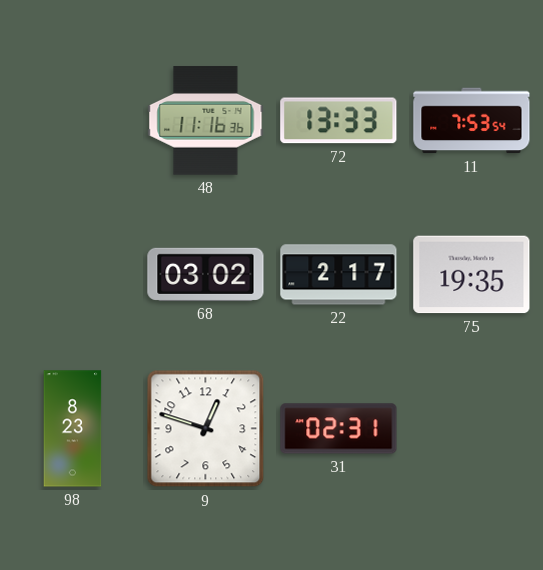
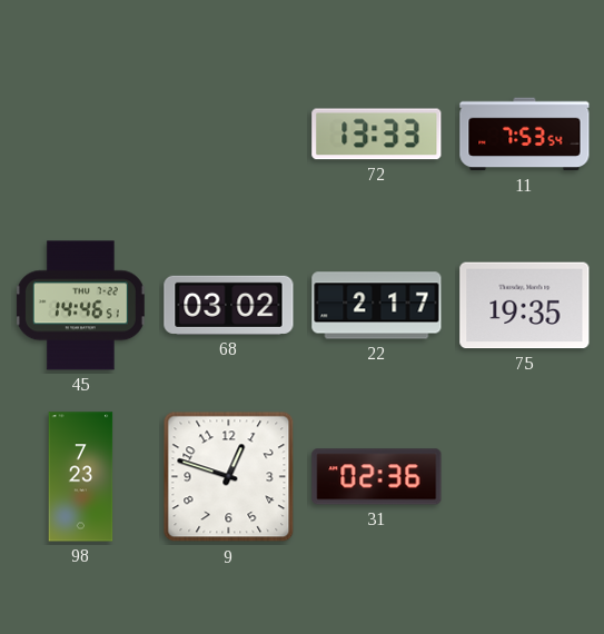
48: 11:16 -> none
45: none -> 14:46
98: 8:23 -> 7:23
31: 02:31 -> 02:36
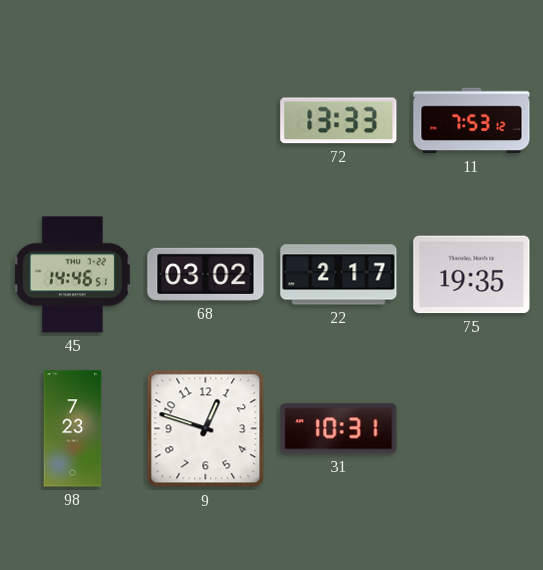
11: 7:53:54 -> 7:53:12
31: 02:36 -> 10:31
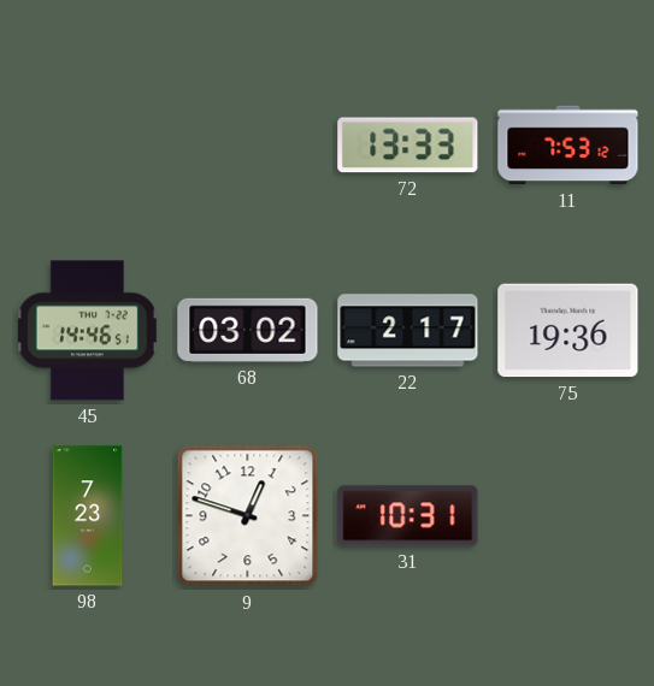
75: 19:35 -> 19:36
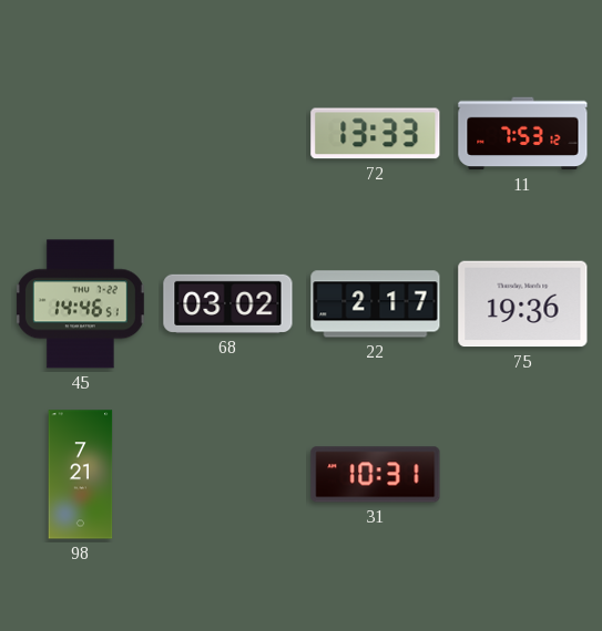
98: 7:23 -> 7:21
9: 12:48 -> none
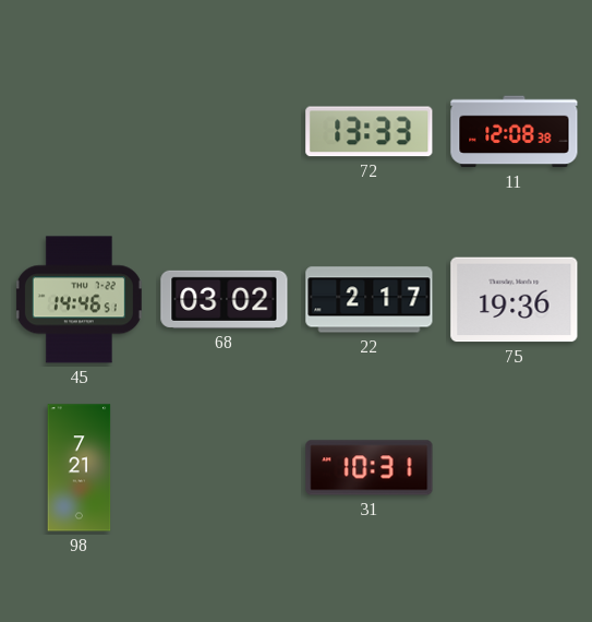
11: 7:53 -> 12:08
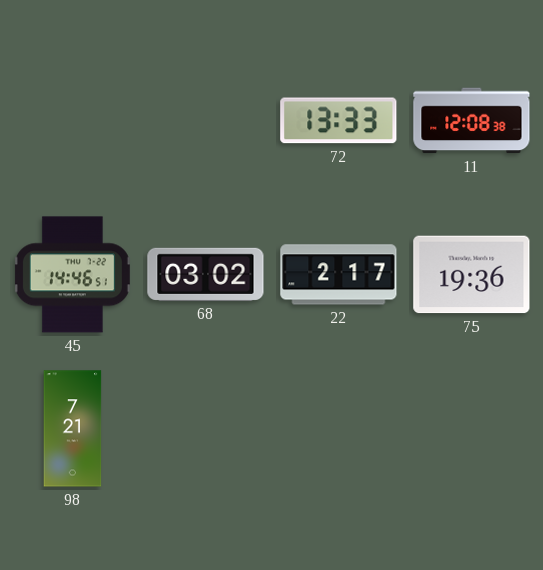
31: 10:31 -> none
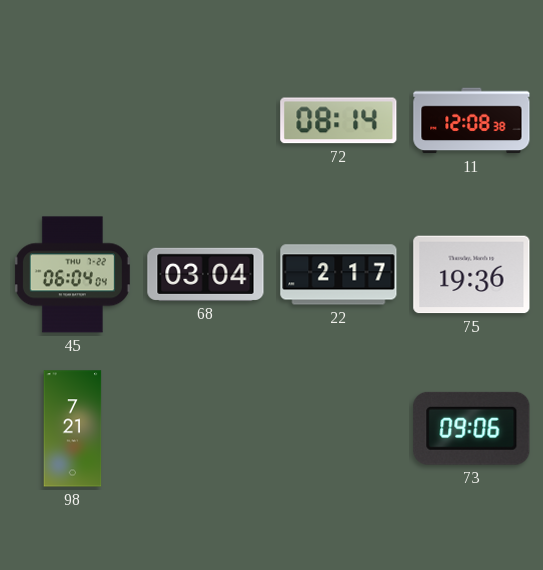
72: 13:33 -> 08:14
45: 14:46 -> 06:04
68: 03:02 -> 03:04
73: none -> 09:06
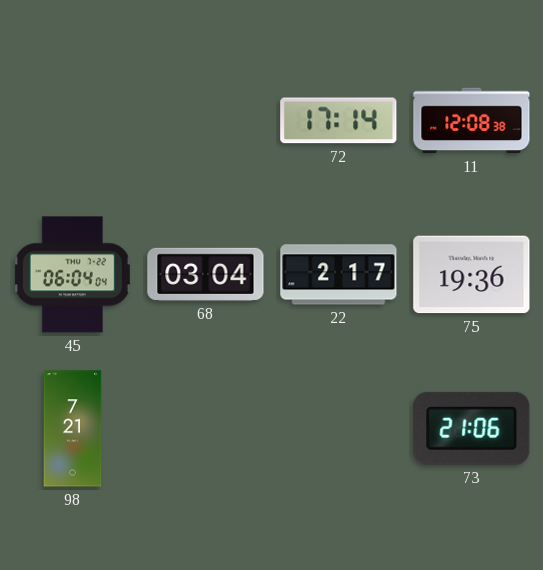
72: 08:14 -> 17:14
73: 09:06 -> 21:06
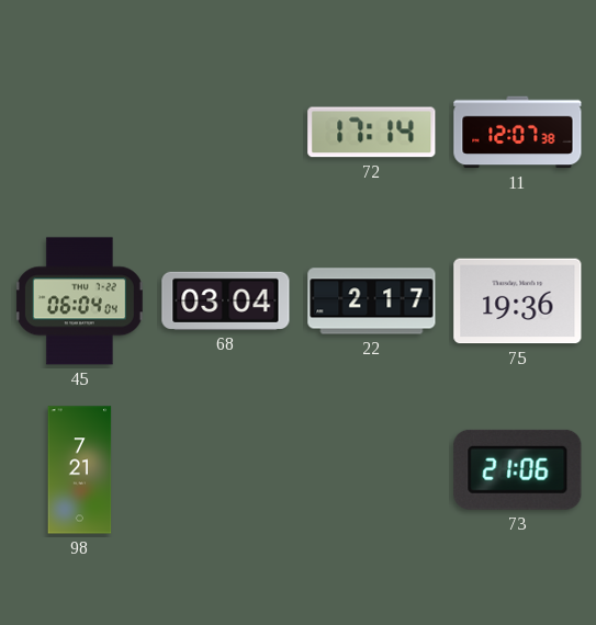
11: 12:08 -> 12:07
